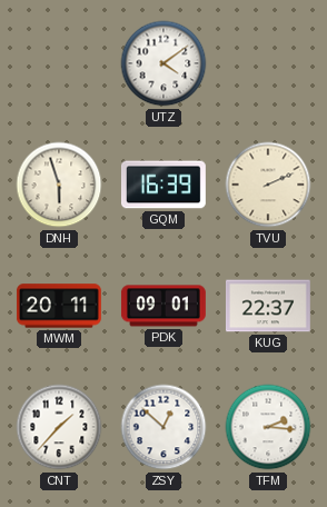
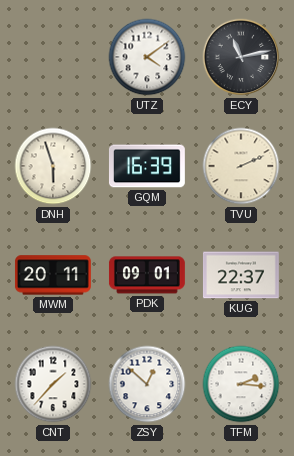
ECY: none -> 11:13
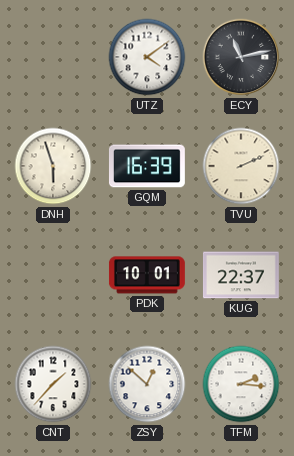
MWM: 20:11 -> none
PDK: 09:01 -> 10:01
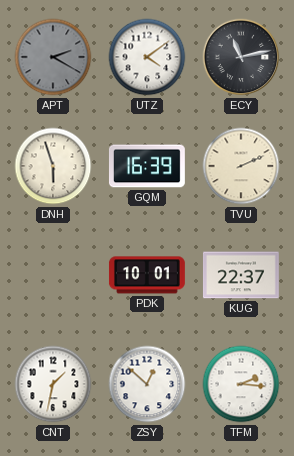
APT: none -> 2:20
CNT: 1:37 -> 1:32
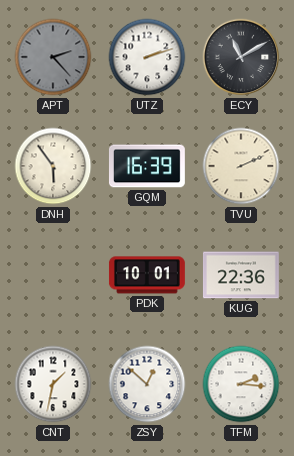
APT: 2:20 -> 2:23
UTZ: 4:09 -> 2:12
ECY: 11:13 -> 11:10
DNH: 5:57 -> 5:54
KUG: 22:37 -> 22:36
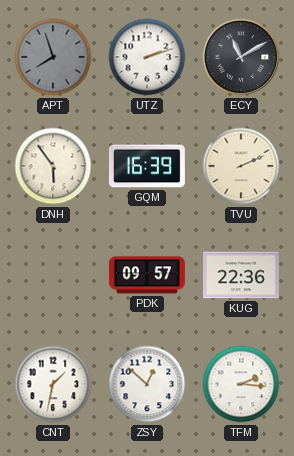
APT: 2:23 -> 7:57
PDK: 10:01 -> 09:57
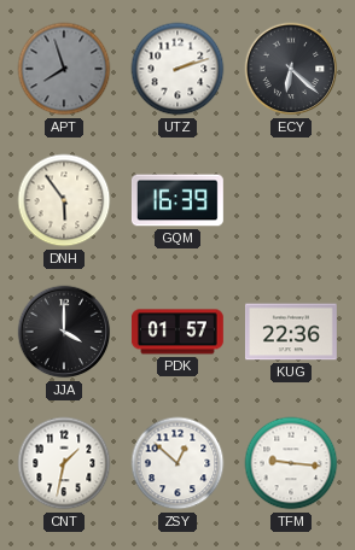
ECY: 11:10 -> 6:22
TVU: 2:11 -> none
JJA: none -> 4:00
PDK: 09:57 -> 01:57
TFM: 2:16 -> 9:16
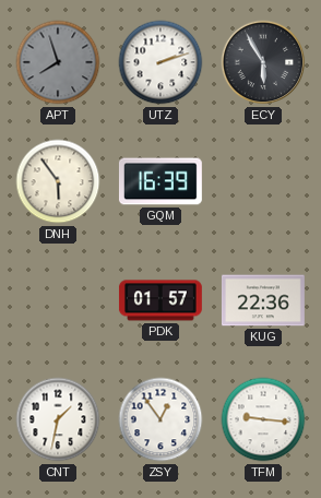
ECY: 6:22 -> 5:55
JJA: 4:00 -> none
ZSY: 12:52 -> 12:54
